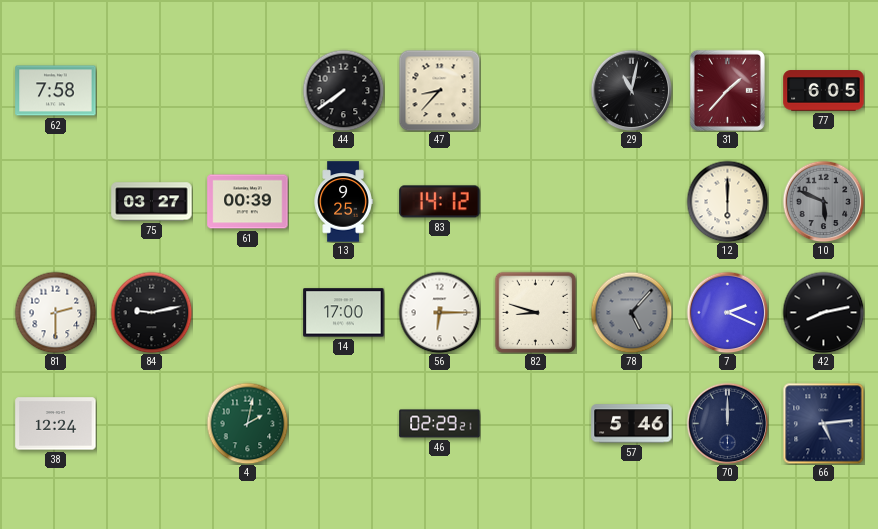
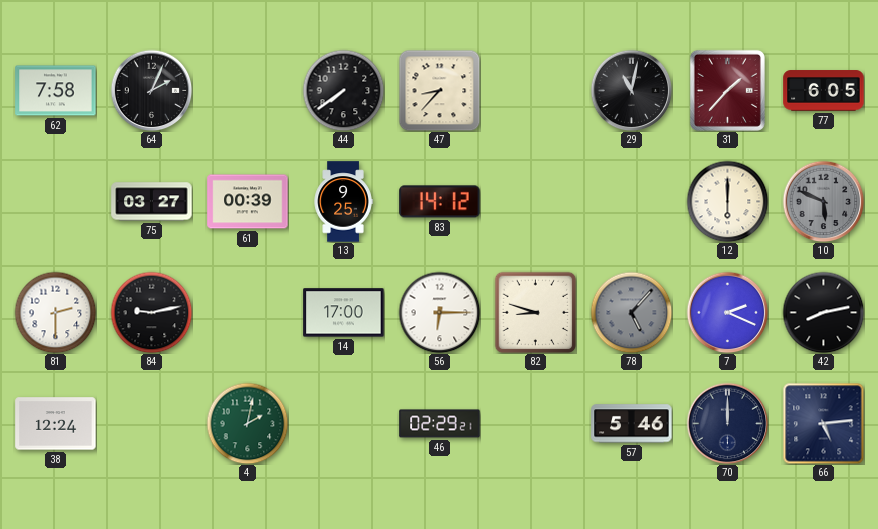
64: none -> 2:04
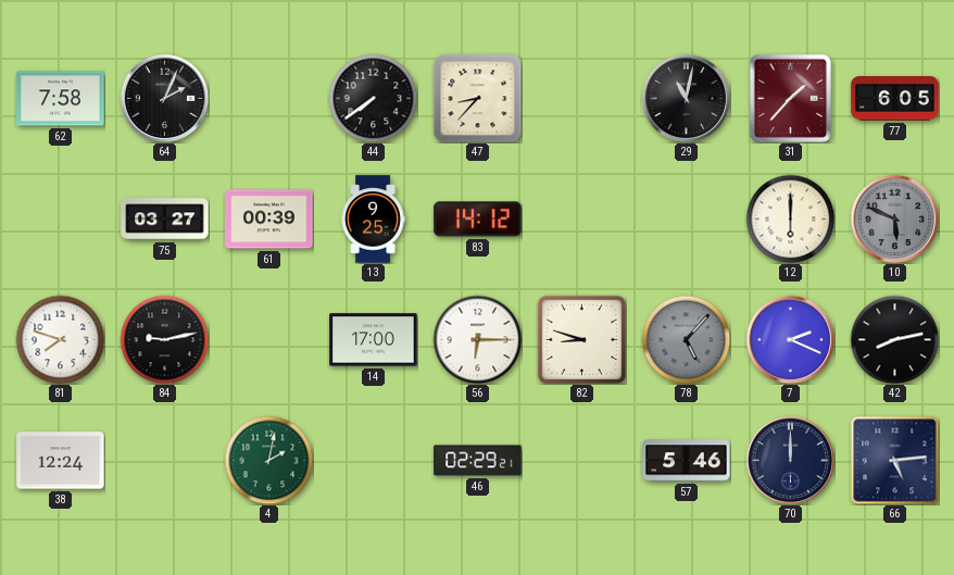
81: 2:30 -> 7:48
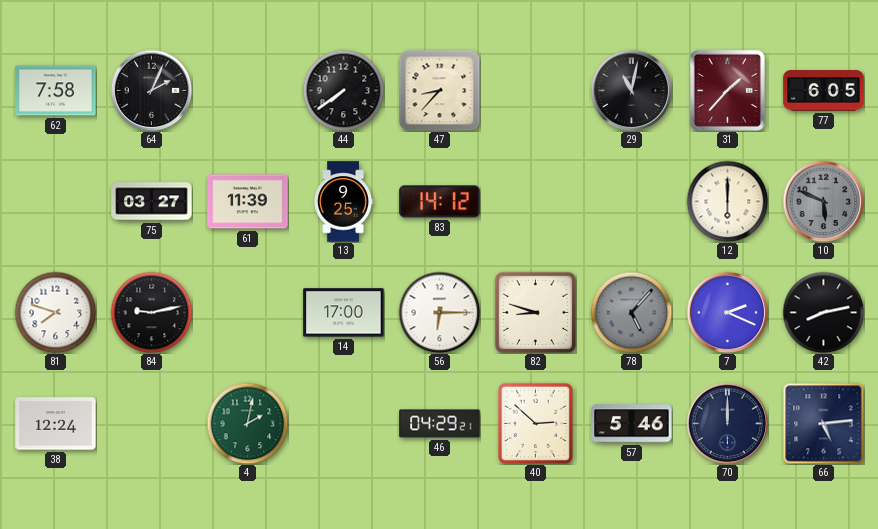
61: 00:39 -> 11:39
46: 02:29 -> 04:29
40: none -> 2:52
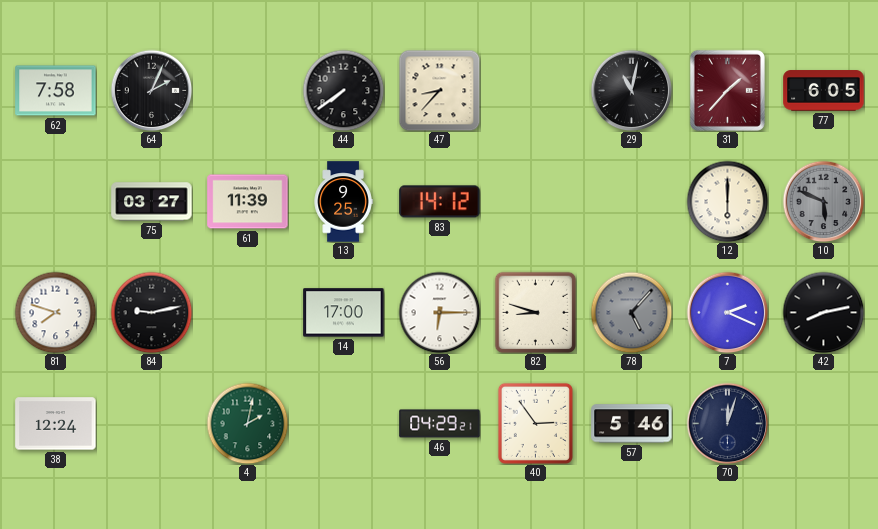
40: 2:52 -> 2:54
70: 12:00 -> 12:03
66: 5:14 -> none
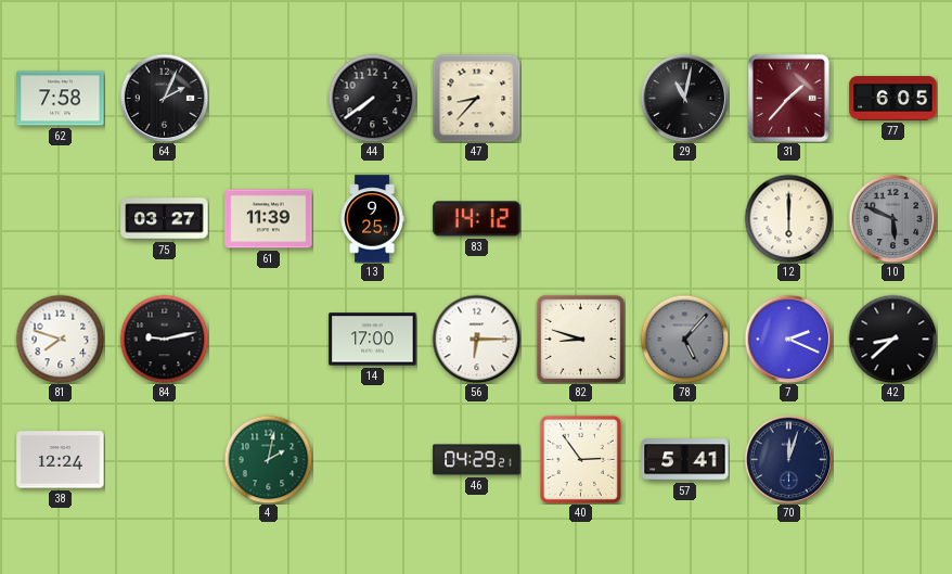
42: 8:13 -> 8:38
57: 5:46 -> 5:41
